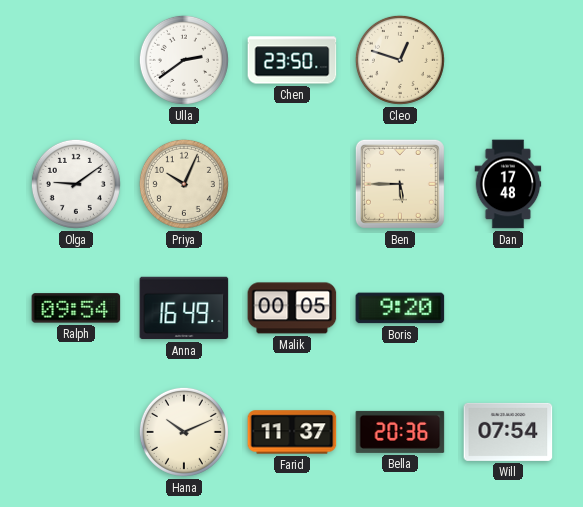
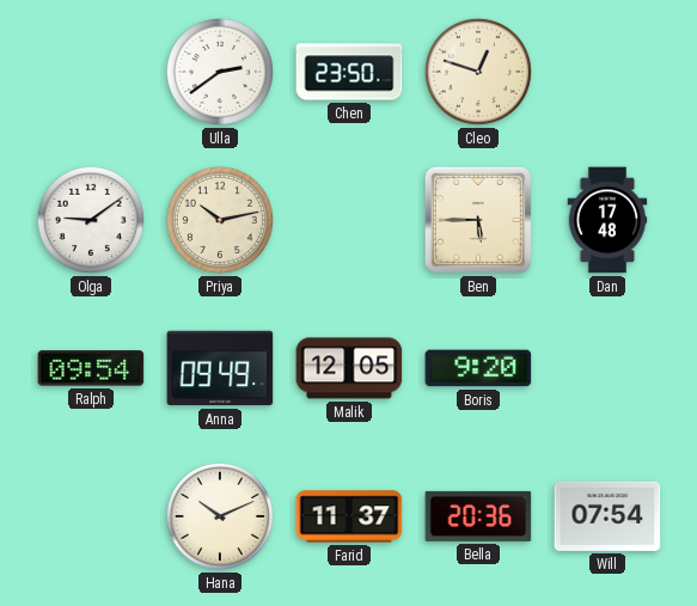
Priya: 10:04 -> 10:13
Anna: 16:49 -> 09:49
Malik: 00:05 -> 12:05
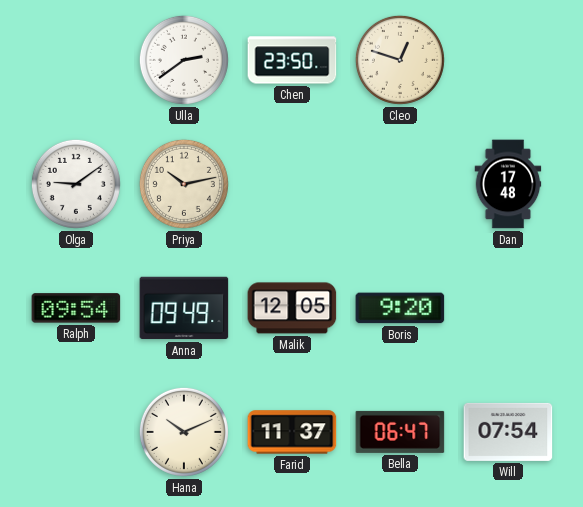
Ben: 5:45 -> none
Bella: 20:36 -> 06:47
